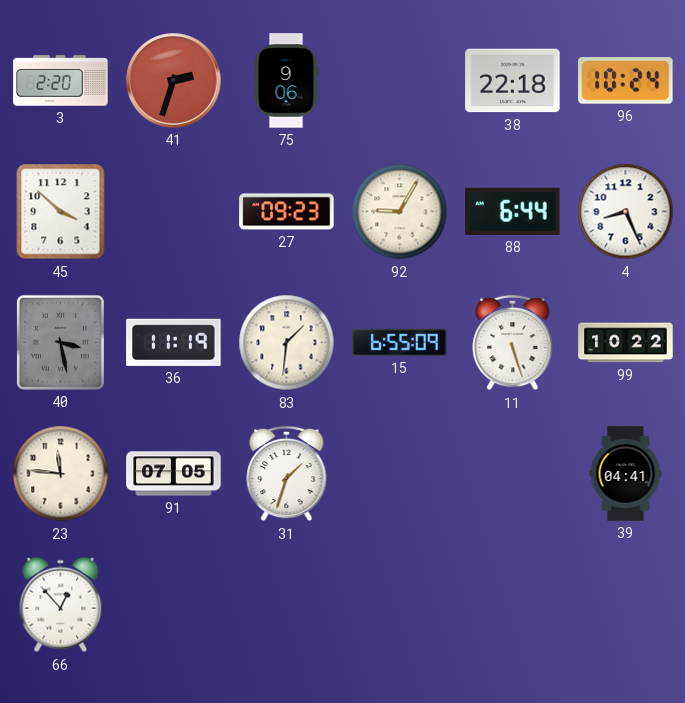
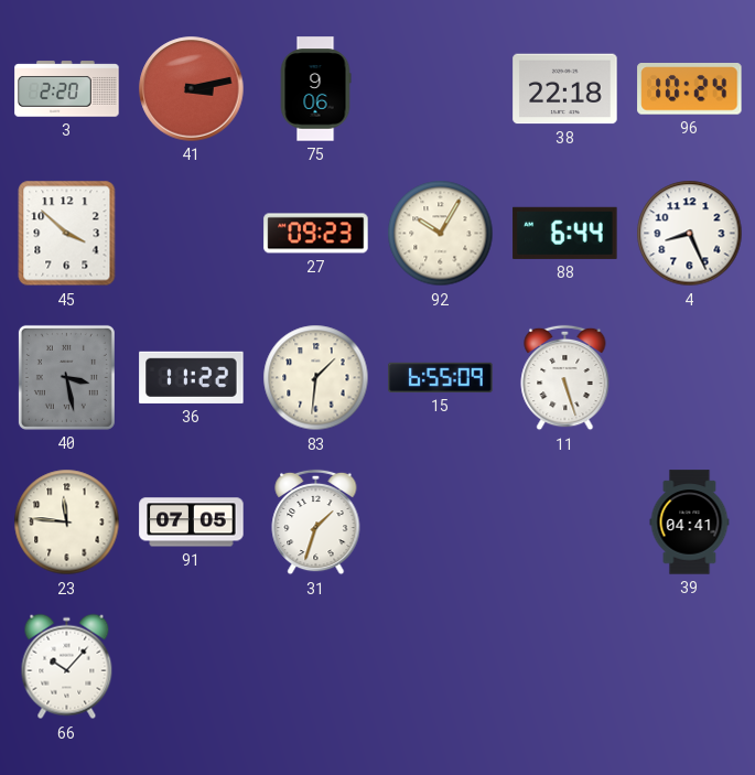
41: 2:33 -> 3:13
92: 9:05 -> 10:05
36: 11:19 -> 11:22
99: 10:22 -> none
66: 12:53 -> 10:07
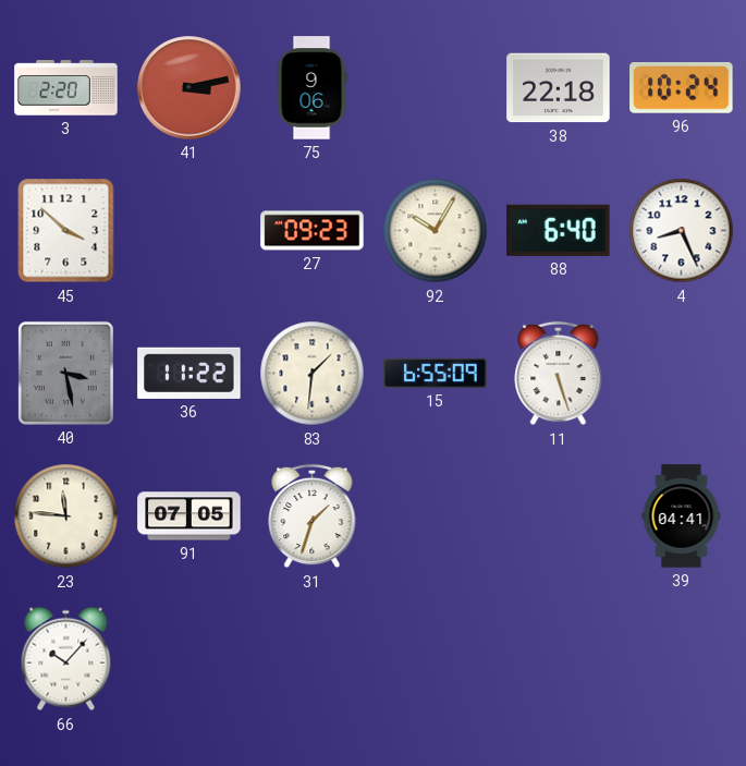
88: 6:44 -> 6:40
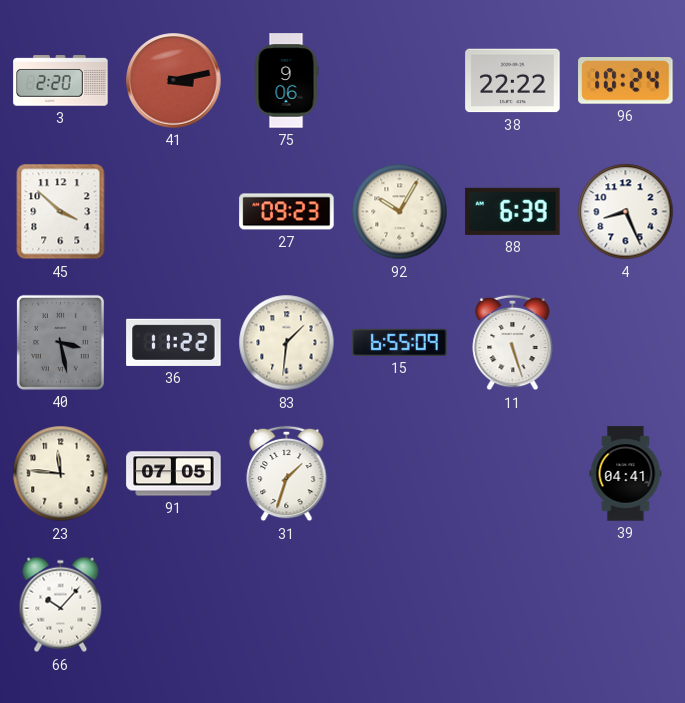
38: 22:18 -> 22:22
88: 6:40 -> 6:39
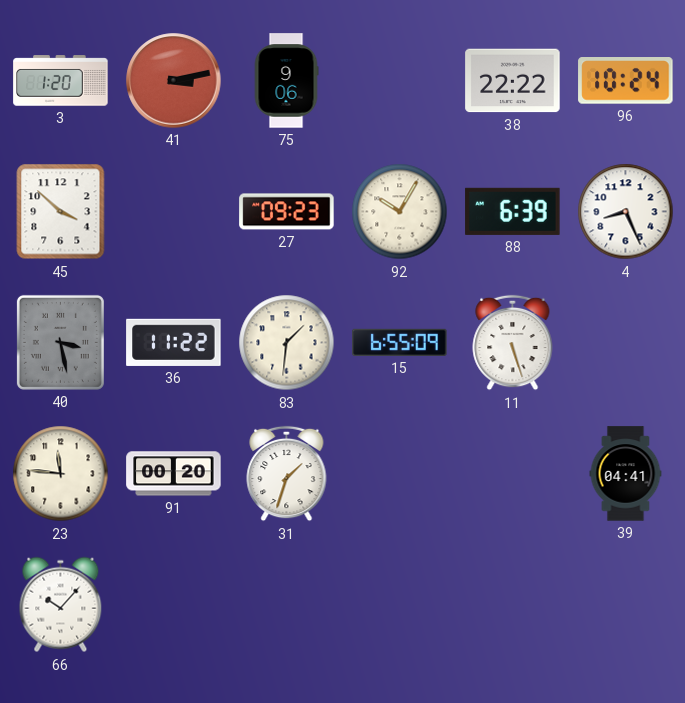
3: 2:20 -> 1:20
91: 07:05 -> 00:20
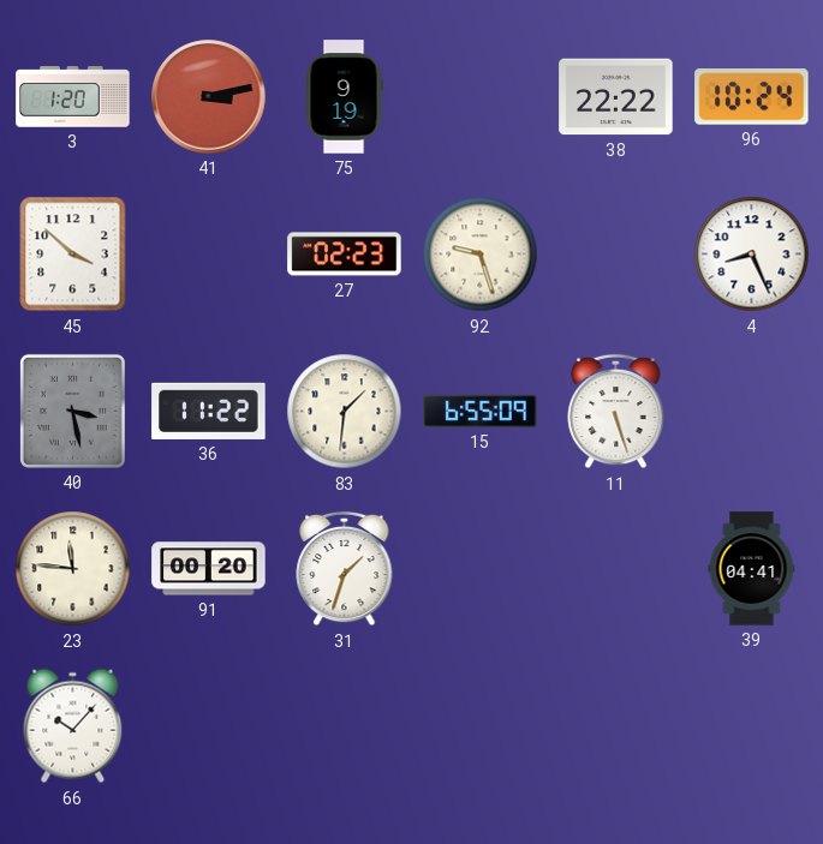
75: 9:06 -> 9:19
27: 09:23 -> 02:23
92: 10:05 -> 9:27
88: 6:39 -> none
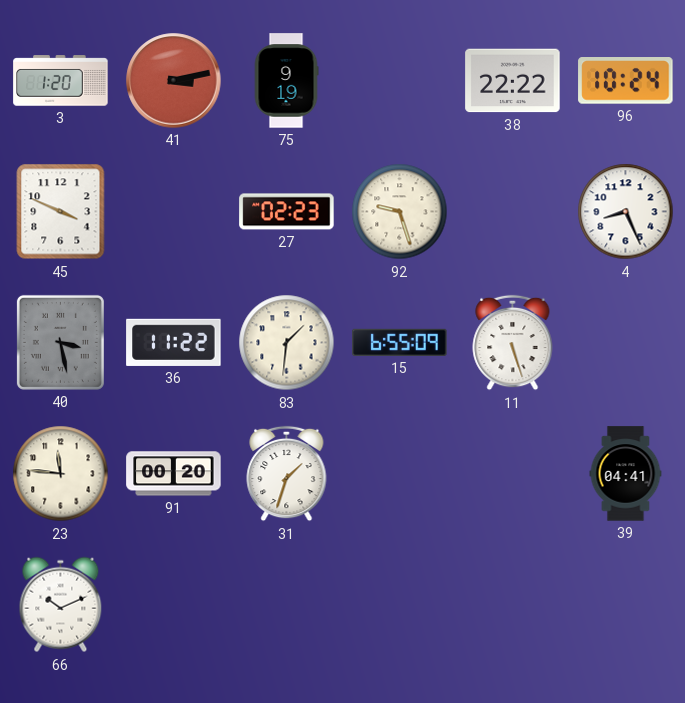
45: 3:52 -> 3:49
66: 10:07 -> 10:11
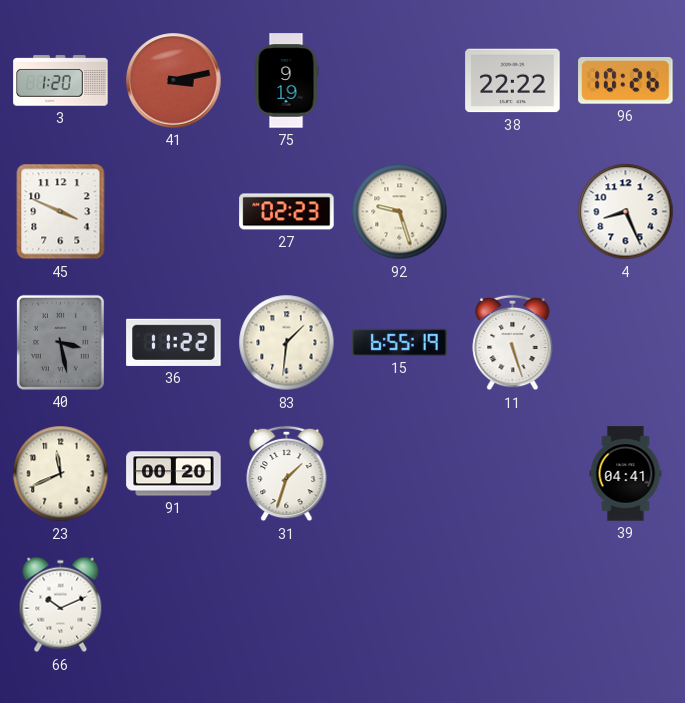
96: 10:24 -> 10:26
15: 6:55:09 -> 6:55:19
23: 11:46 -> 11:41
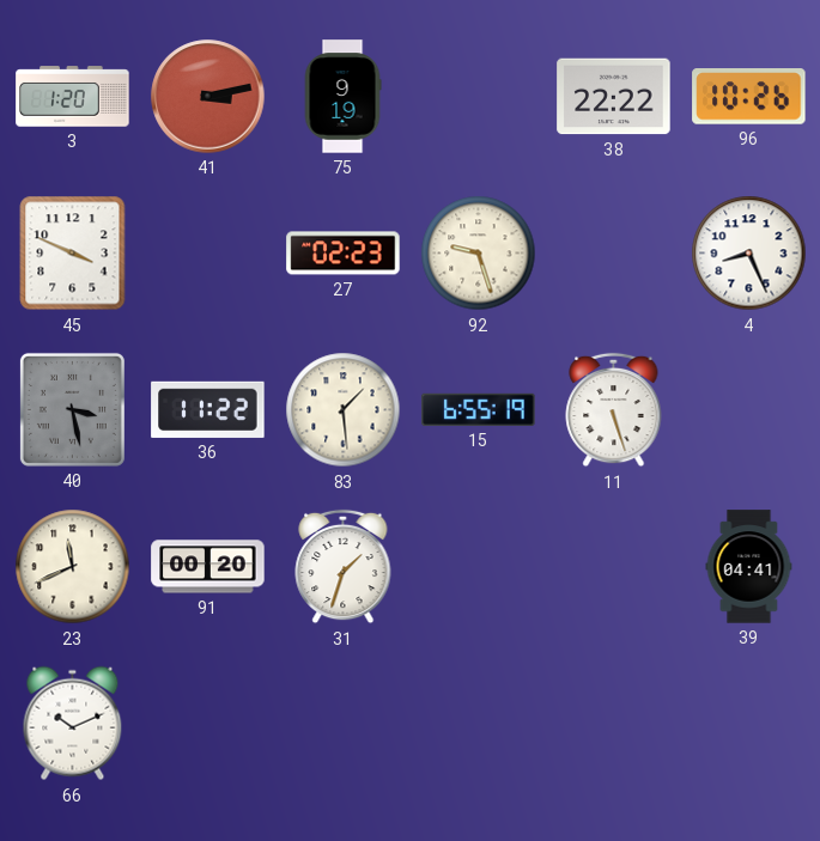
83: 1:31 -> 1:29
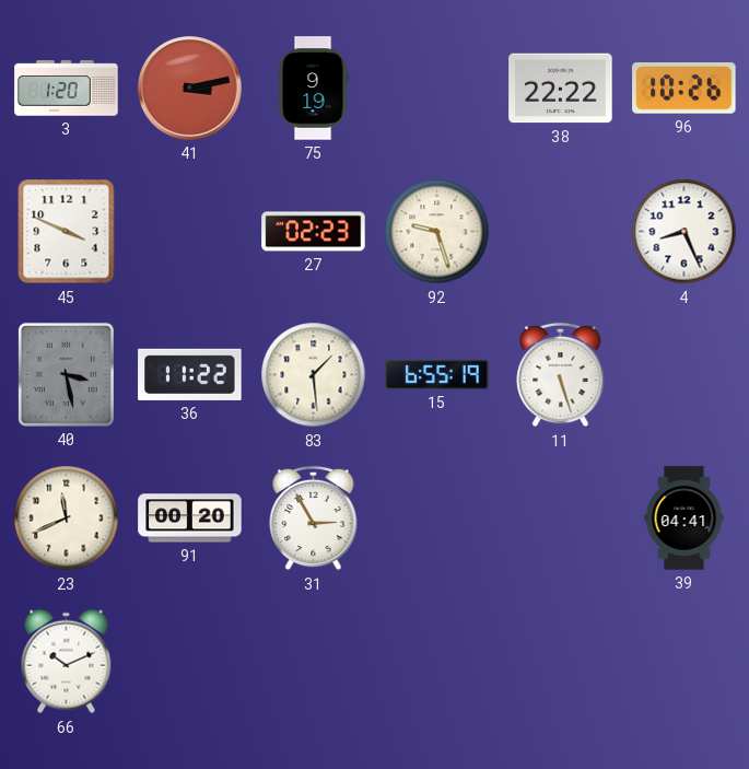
31: 1:33 -> 2:55
